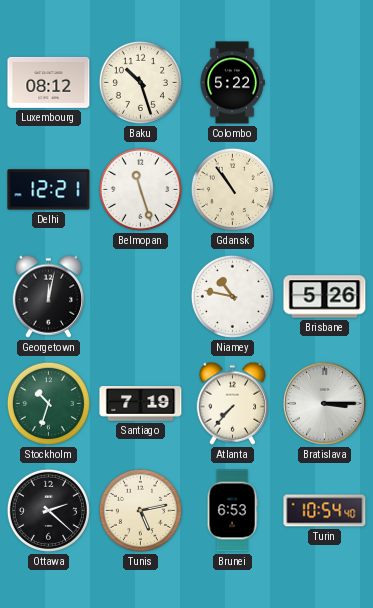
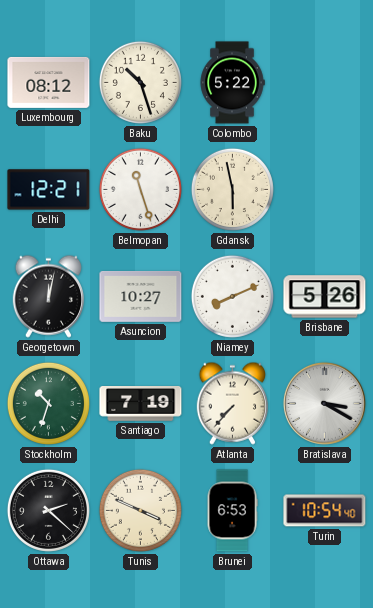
Gdansk: 10:54 -> 5:58
Asuncion: none -> 10:27
Niamey: 10:47 -> 8:11
Bratislava: 3:15 -> 3:20
Tunis: 5:13 -> 3:49
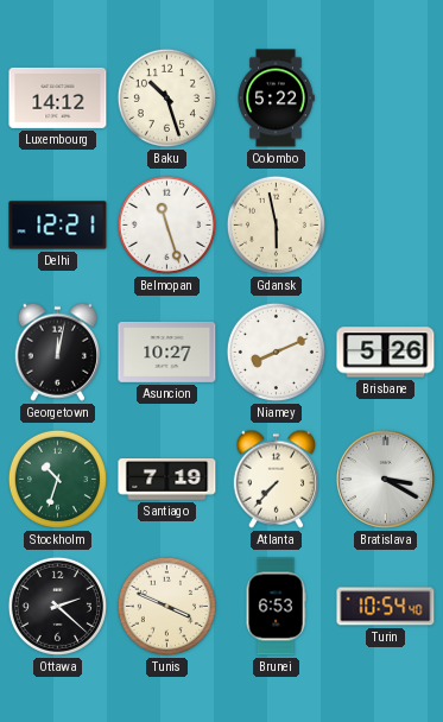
Luxembourg: 08:12 -> 14:12
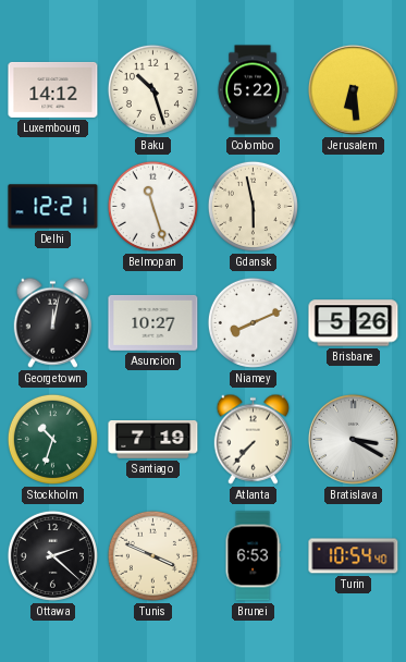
Jerusalem: none -> 6:29
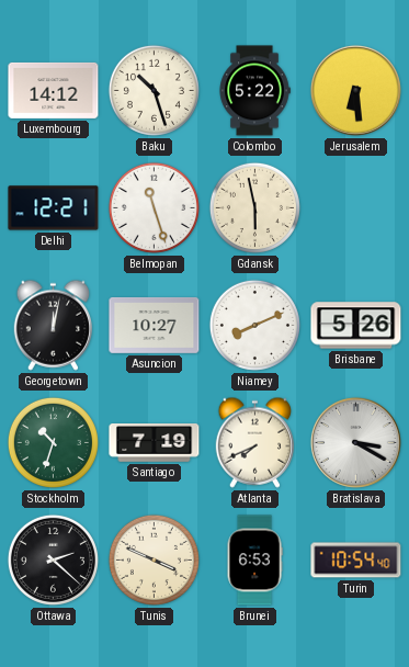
Atlanta: 7:37 -> 7:41
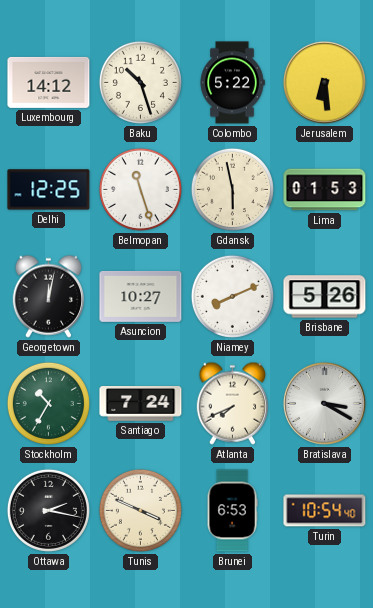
Delhi: 12:21 -> 12:25
Lima: none -> 01:53
Stockholm: 10:33 -> 10:35
Santiago: 7:19 -> 7:24
Ottawa: 2:22 -> 2:17
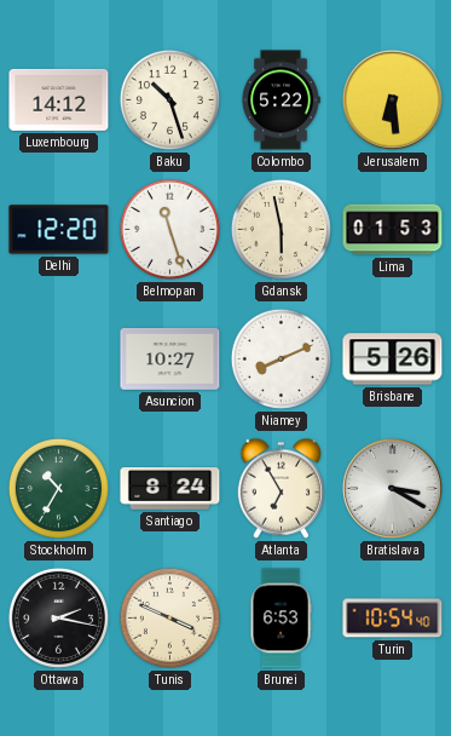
Delhi: 12:25 -> 12:20
Georgetown: 12:02 -> none
Santiago: 7:24 -> 8:24
Atlanta: 7:41 -> 6:55
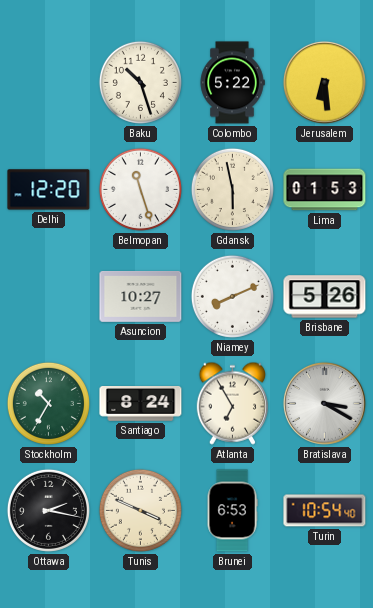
Luxembourg: 14:12 -> none
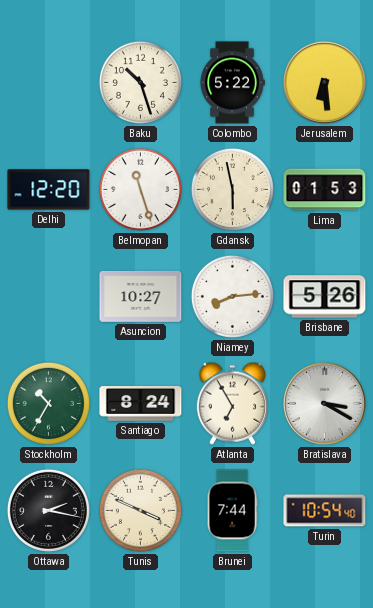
Niamey: 8:11 -> 8:14
Brunei: 6:53 -> 7:44
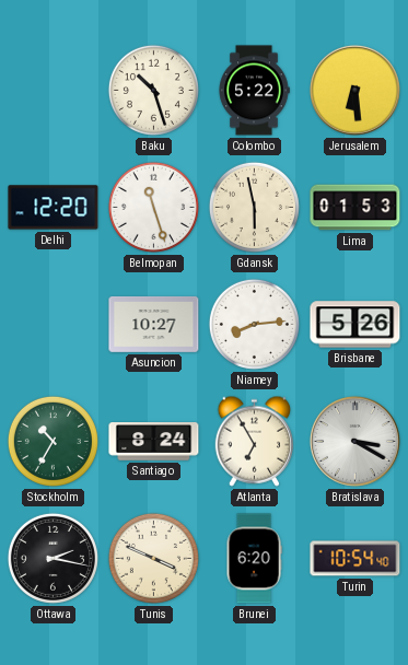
Brunei: 7:44 -> 6:20
